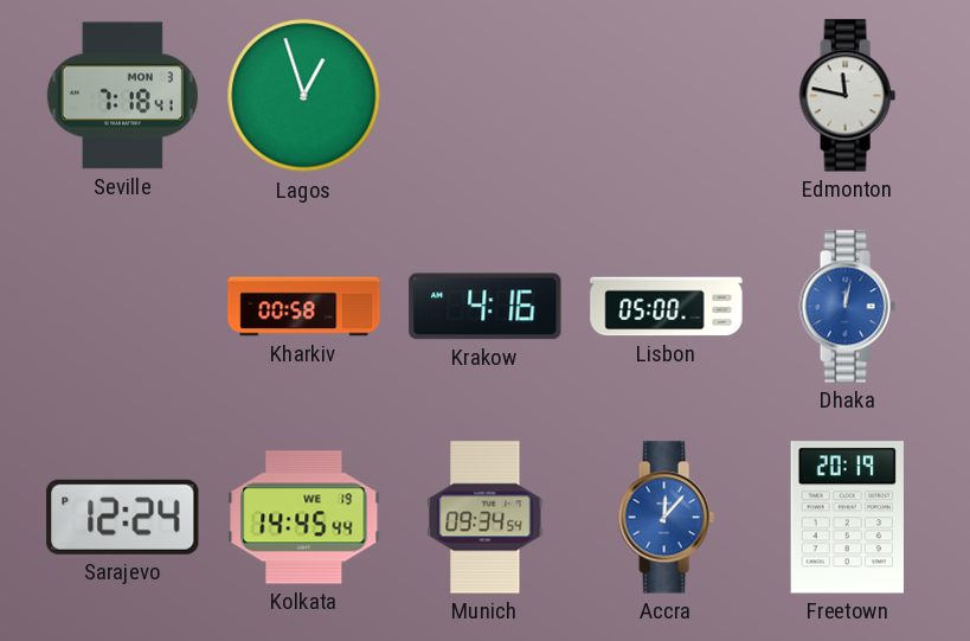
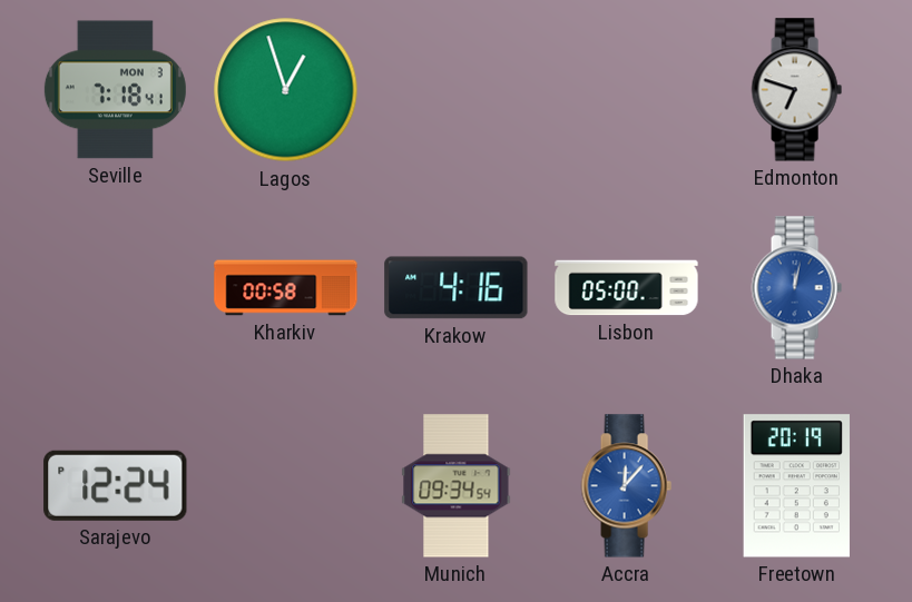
Edmonton: 11:47 -> 6:48
Kolkata: 14:45 -> none
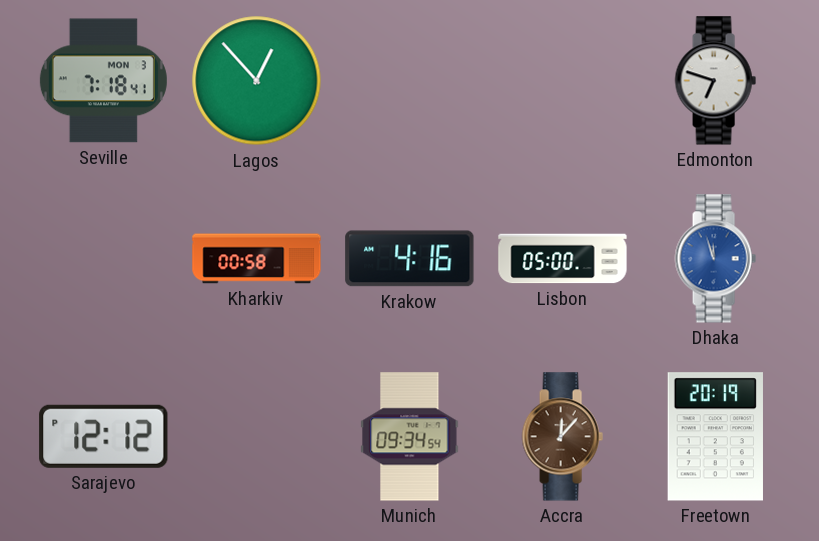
Lagos: 12:57 -> 12:53
Dhaka: 12:02 -> 11:57
Sarajevo: 12:24 -> 12:12
Accra dial: blue -> brown
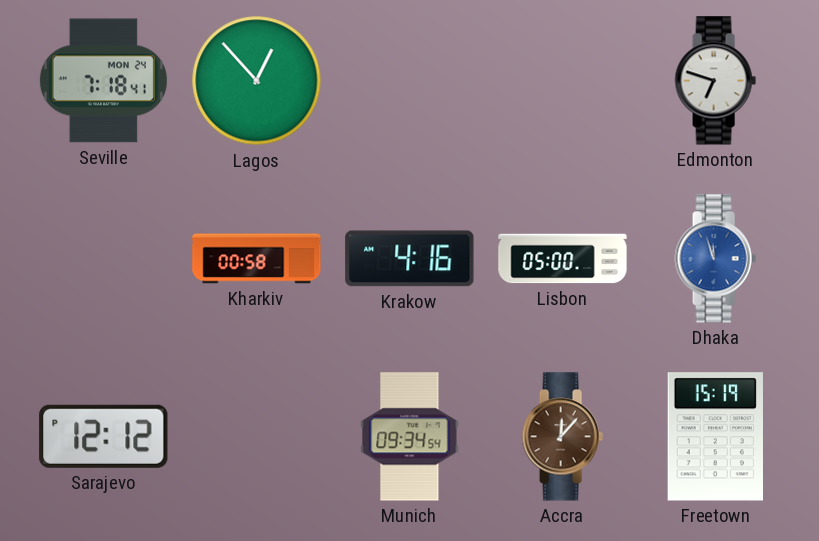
Seville date: MON 3 -> MON 24
Freetown: 20:19 -> 15:19
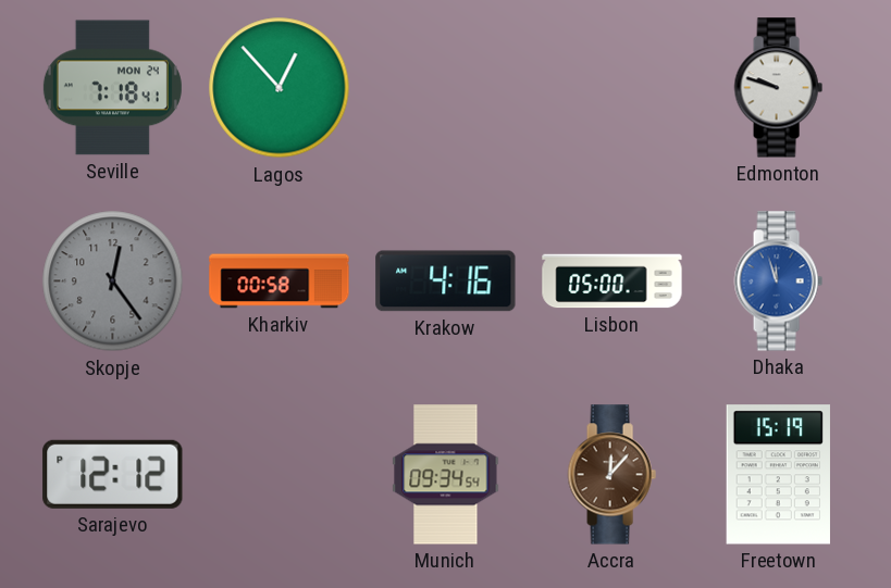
Edmonton: 6:48 -> 9:48
Skopje: none -> 12:24
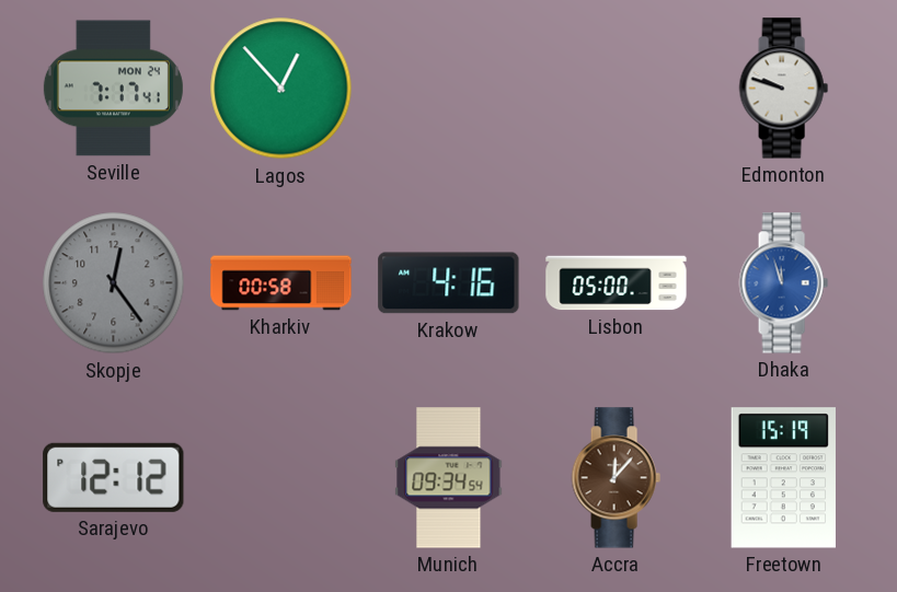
Seville: 7:18 -> 7:17
